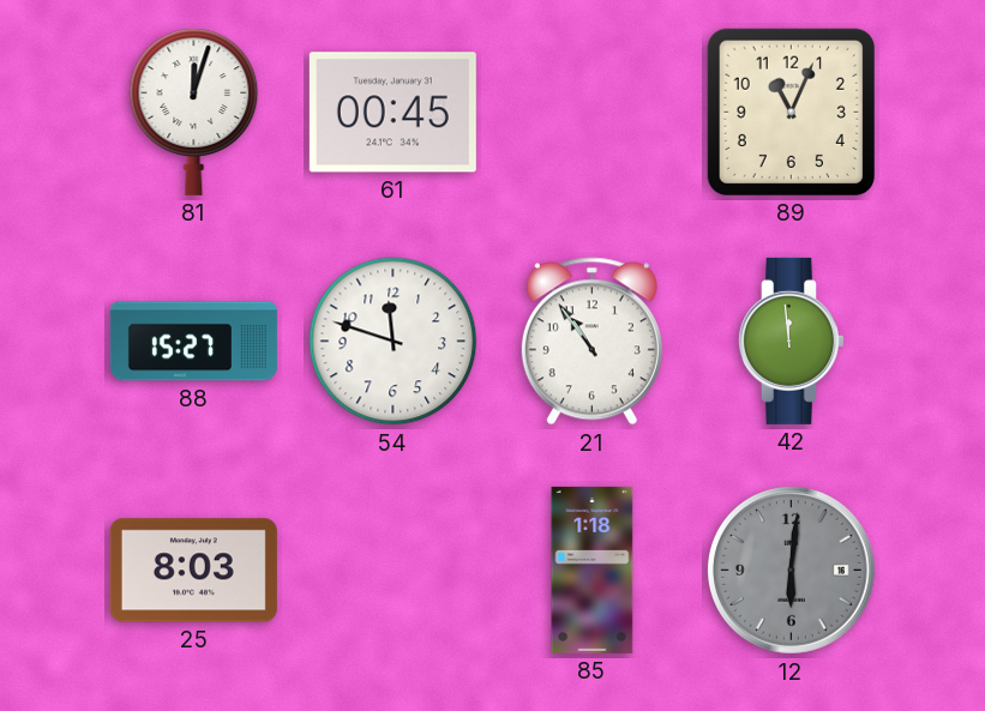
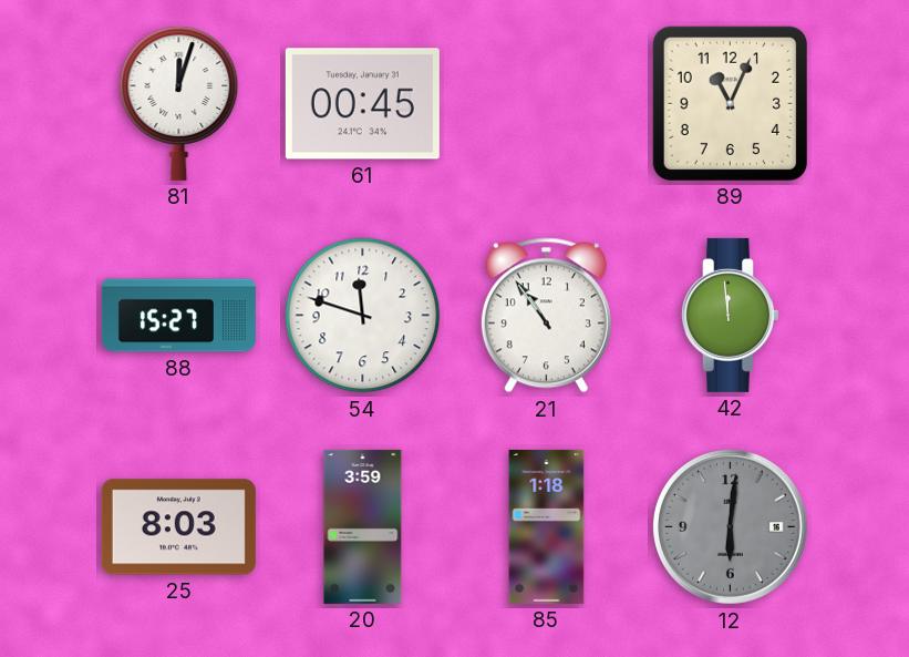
20: none -> 3:59
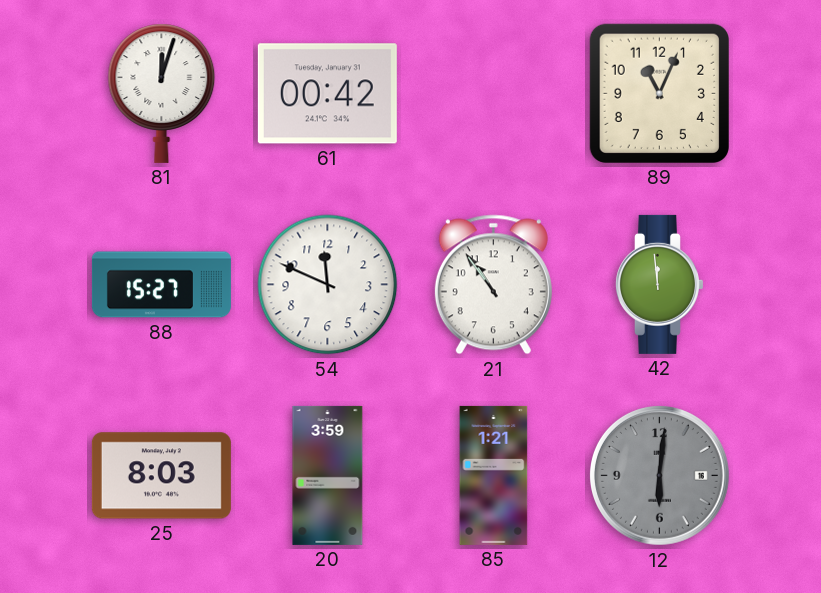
61: 00:45 -> 00:42
54: 11:48 -> 11:49
85: 1:18 -> 1:21
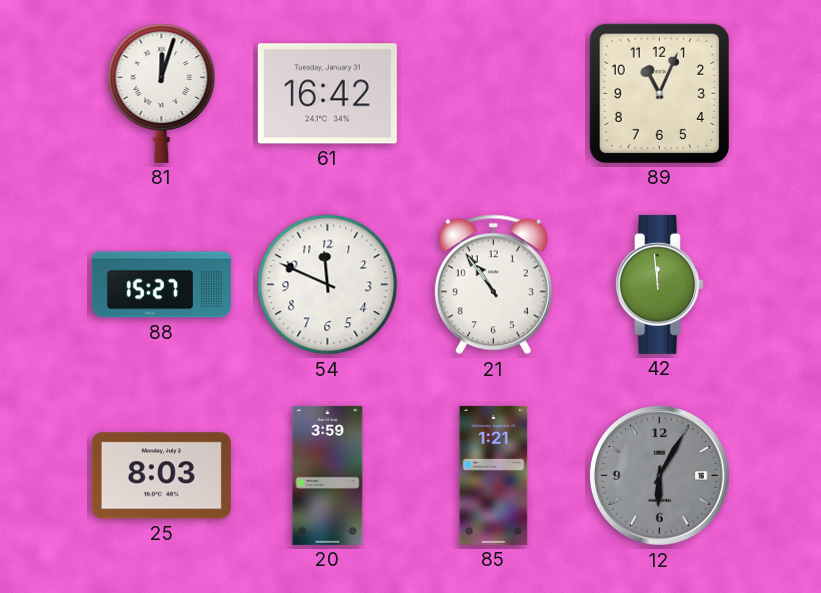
61: 00:42 -> 16:42
12: 6:01 -> 6:05
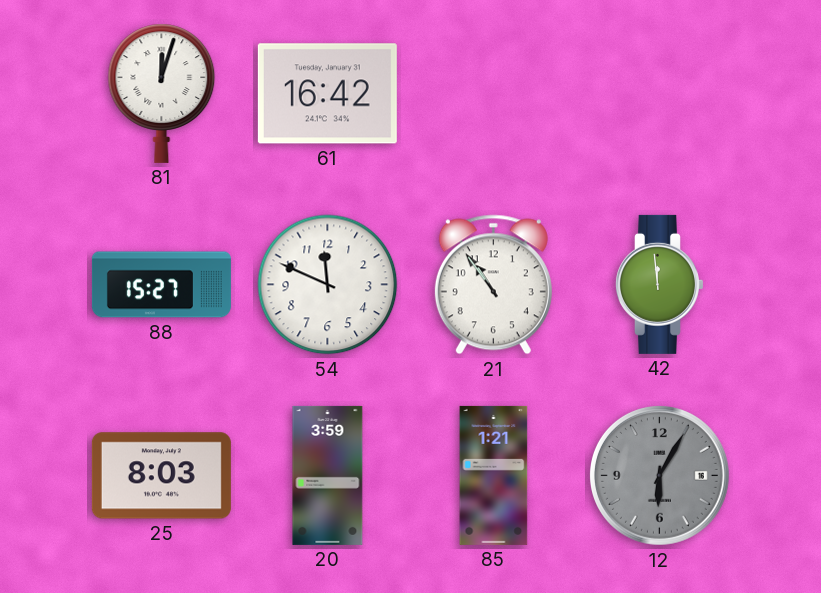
89: 11:04 -> none
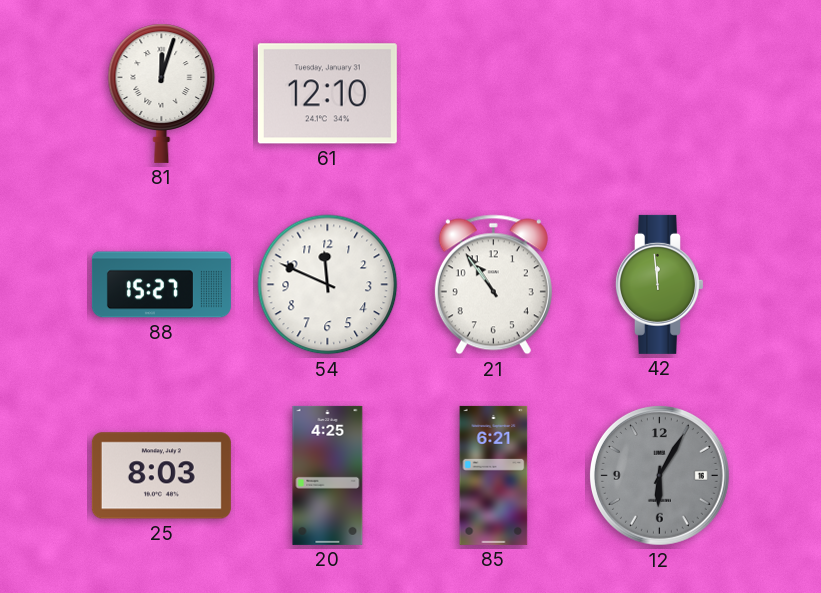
61: 16:42 -> 12:10
20: 3:59 -> 4:25
85: 1:21 -> 6:21
